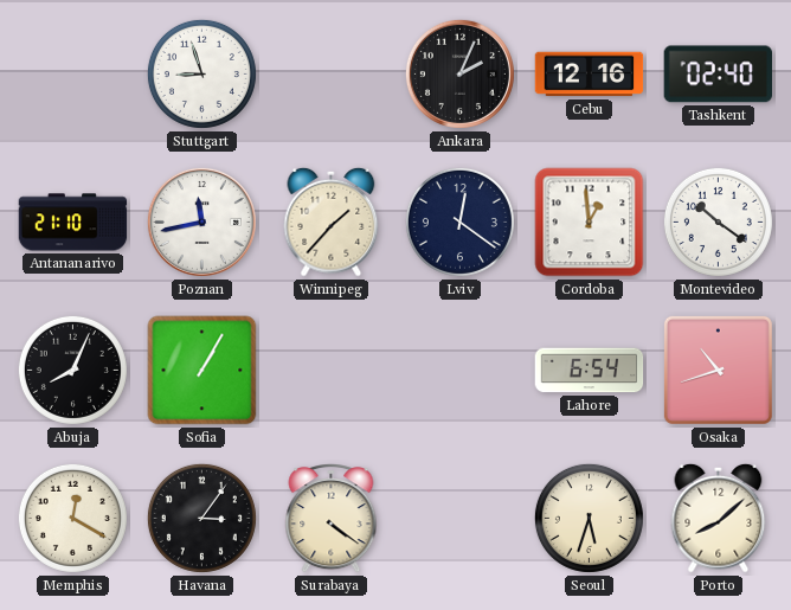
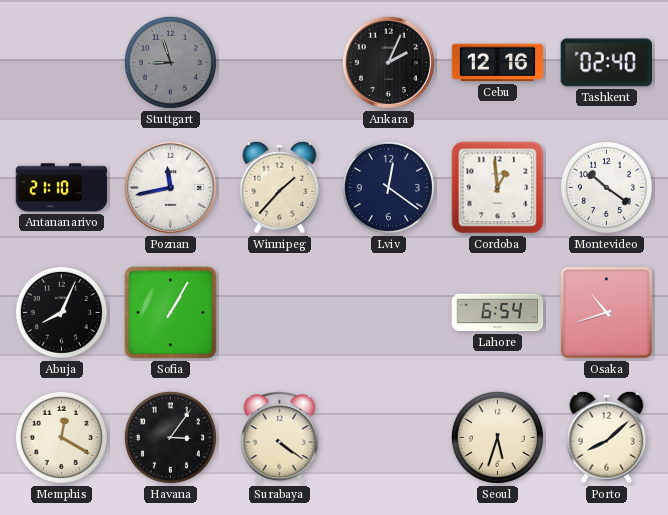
Stuttgart dial: white -> grey
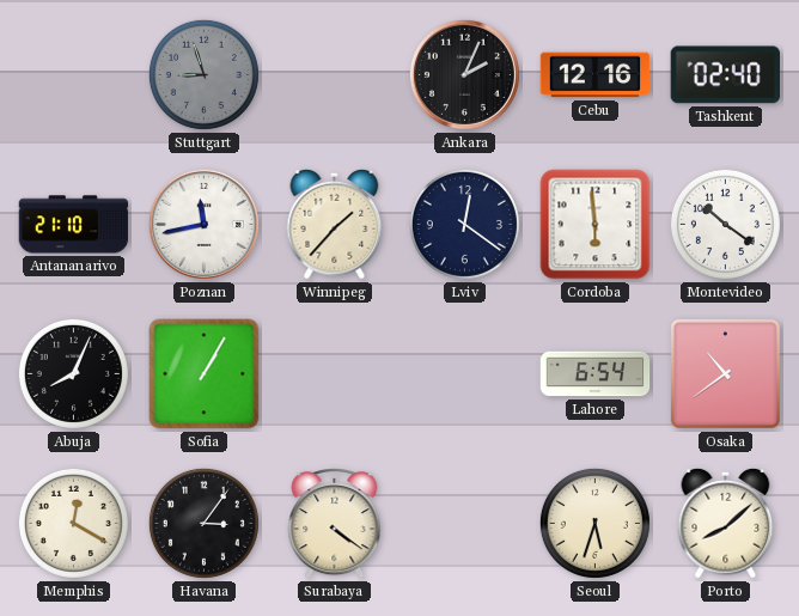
Cordoba: 12:59 -> 5:59
Osaka: 10:42 -> 10:39
